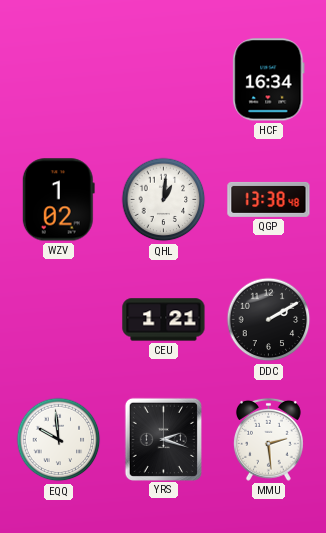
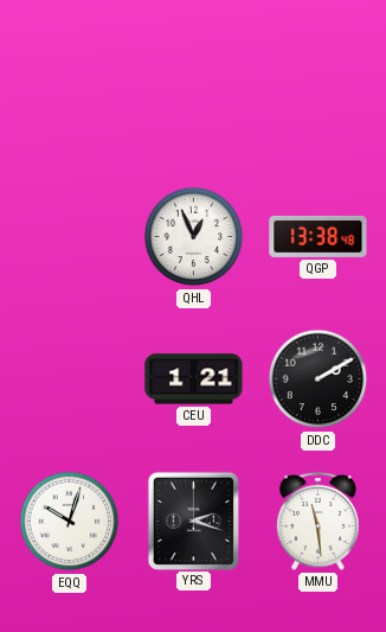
HCF: 16:34 -> none
WZV: 1:02 -> none
QHL: 1:01 -> 12:56
EQQ: 9:59 -> 10:03
MMU: 2:29 -> 11:29
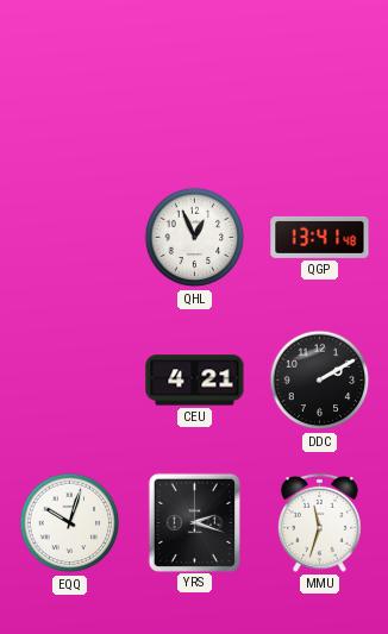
QGP: 13:38 -> 13:41
CEU: 1:21 -> 4:21
MMU: 11:29 -> 11:33
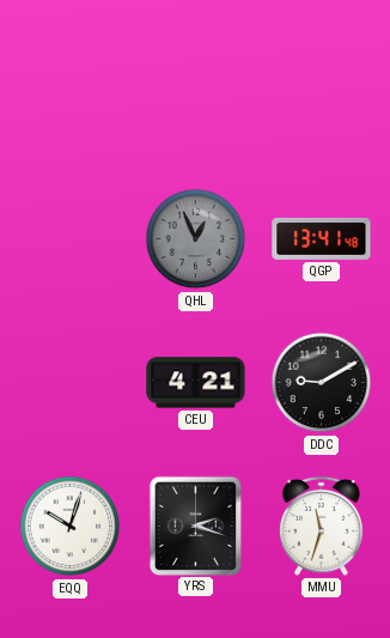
QHL dial: white -> grey
DDC: 2:10 -> 9:10
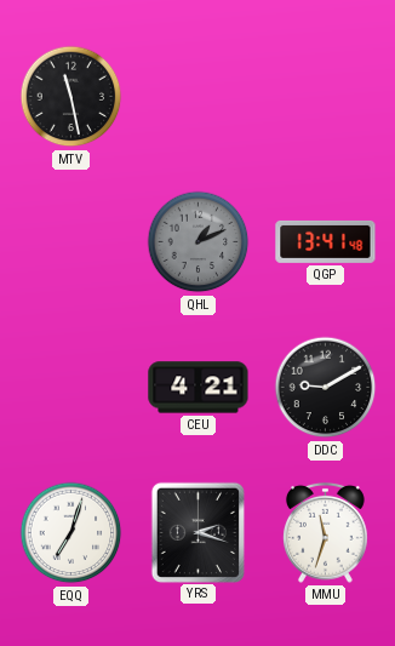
MTV: none -> 11:28
QHL: 12:56 -> 1:11
EQQ: 10:03 -> 7:03
